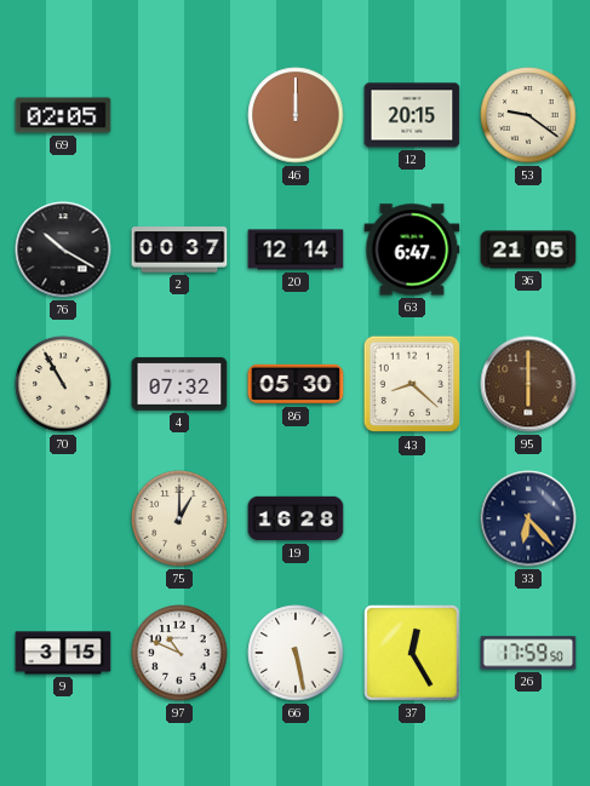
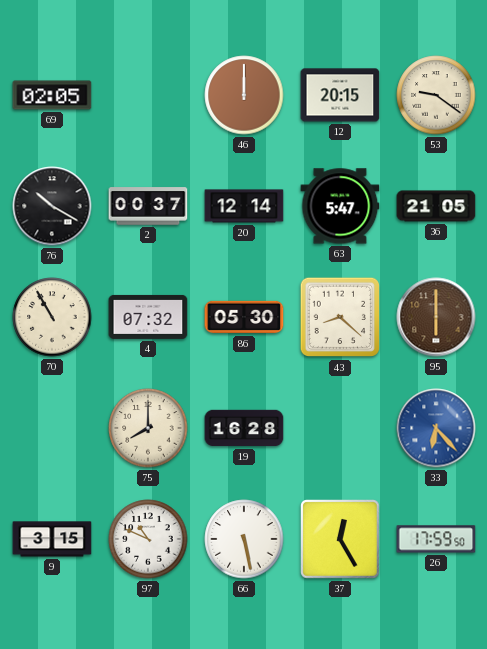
63: 6:47 -> 5:47
75: 1:00 -> 8:00
33 dial: navy -> blue
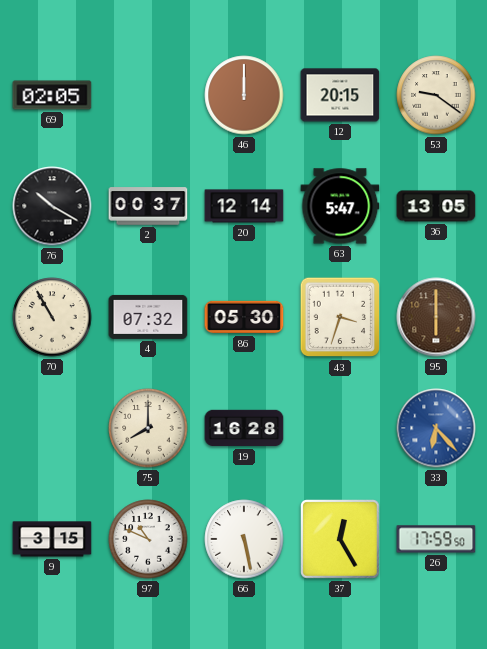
36: 21:05 -> 13:05
43: 8:22 -> 3:33
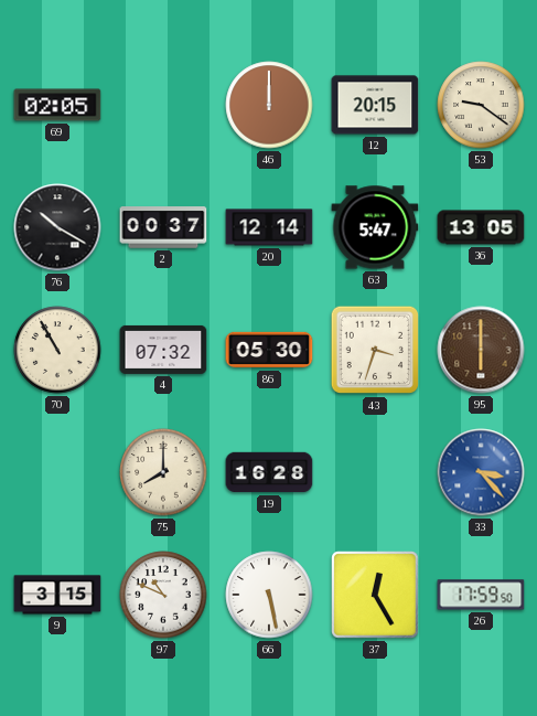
33: 6:23 -> 3:23
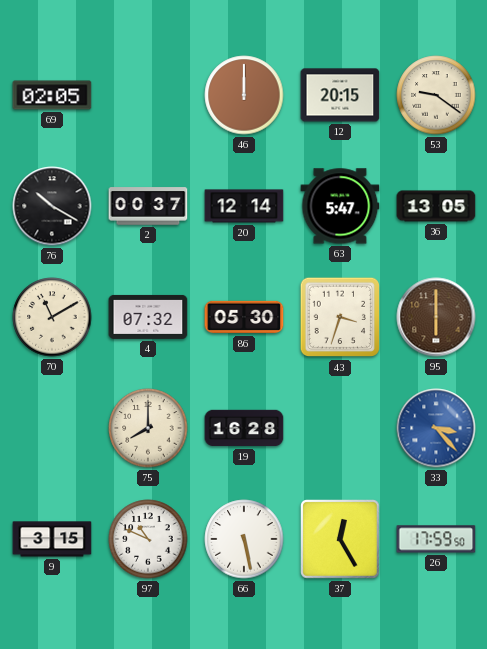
70: 10:55 -> 11:10
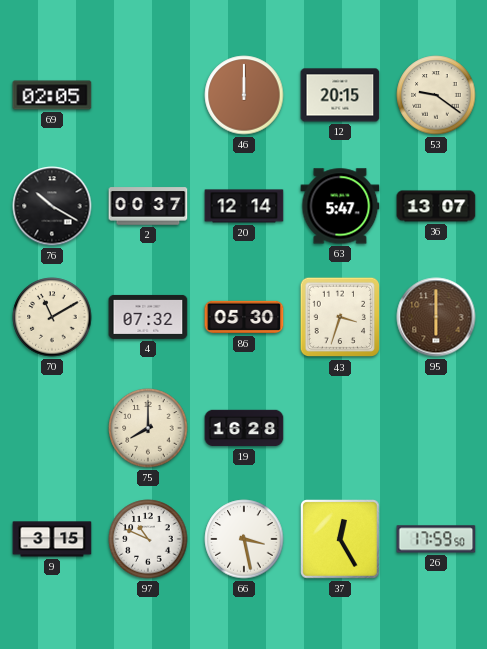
36: 13:05 -> 13:07
33: 3:23 -> none
66: 5:28 -> 3:28
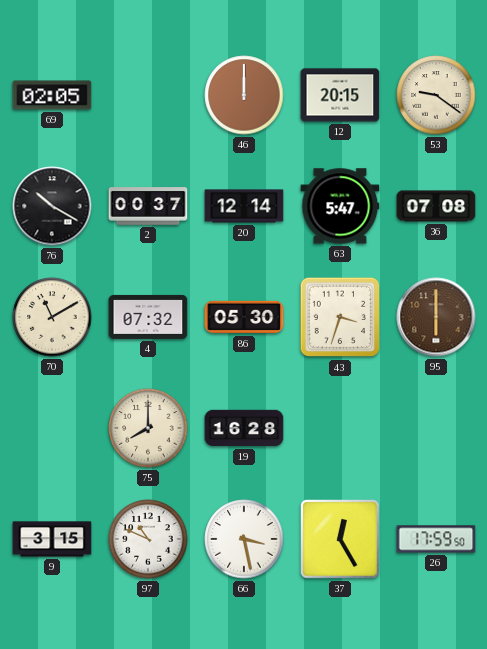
36: 13:07 -> 07:08
